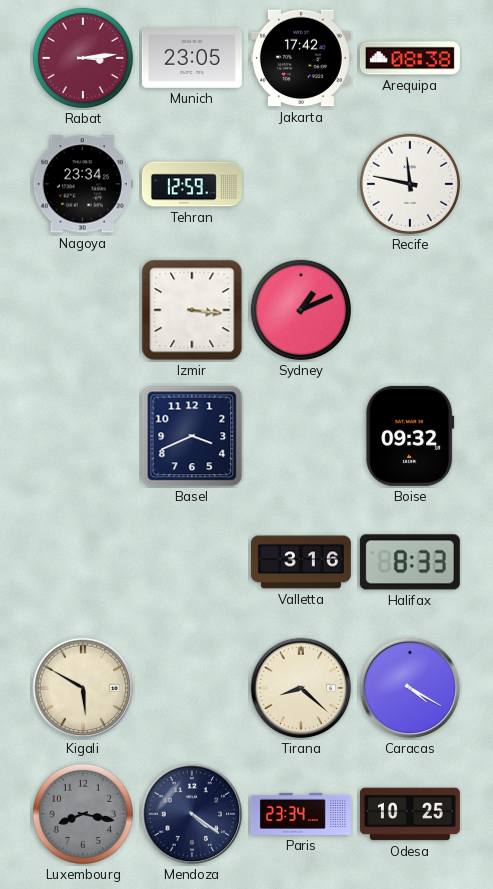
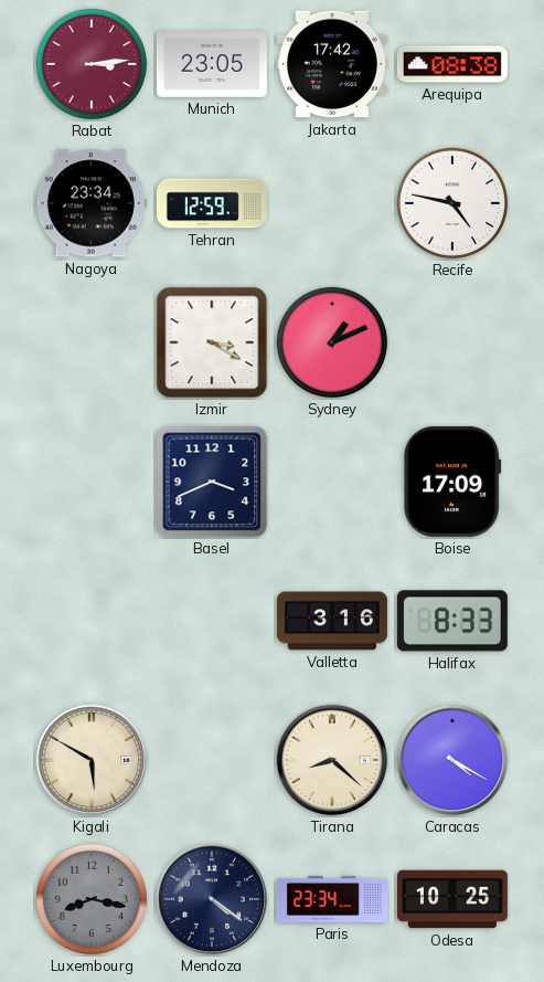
Recife: 11:47 -> 4:47
Izmir: 3:16 -> 3:20
Boise: 09:32 -> 17:09
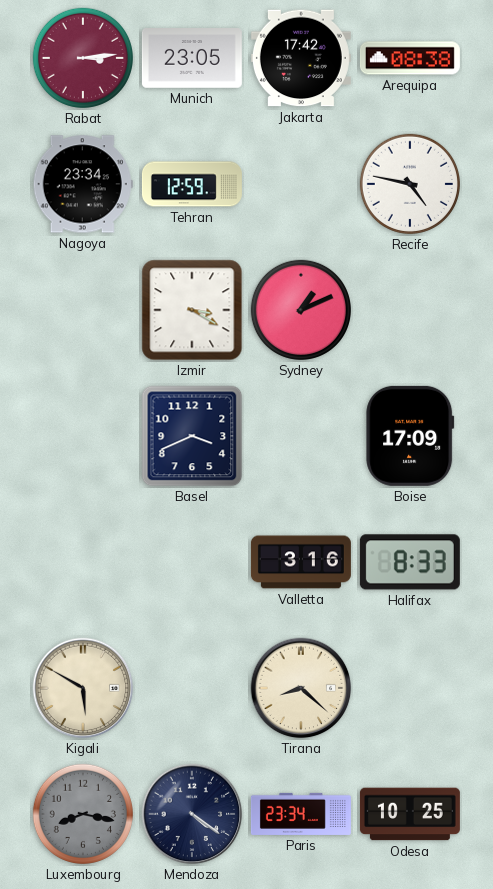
Caracas: 4:20 -> none
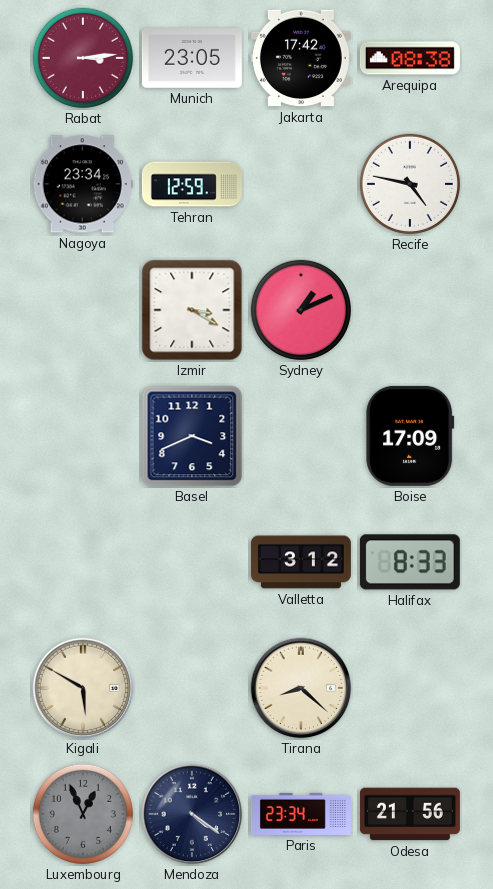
Valletta: 3:16 -> 3:12
Luxembourg: 8:17 -> 12:56
Odesa: 10:25 -> 21:56
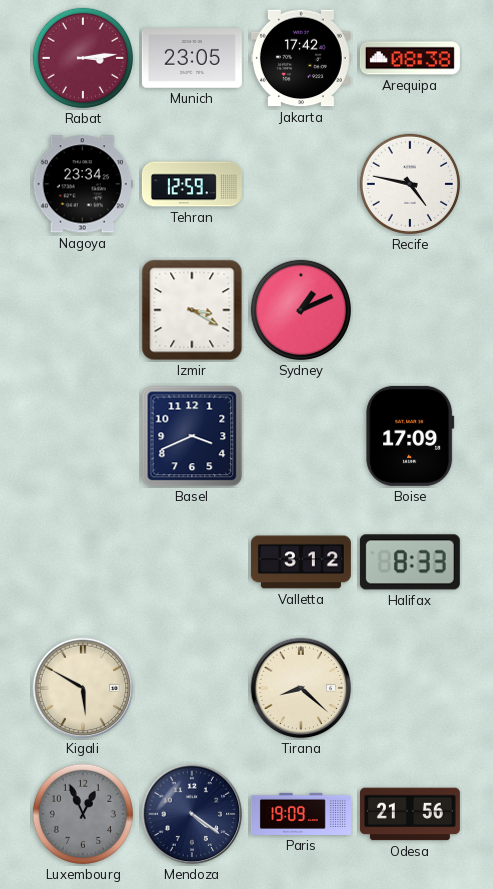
Paris: 23:34 -> 19:09
